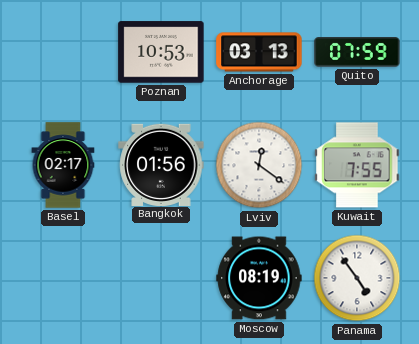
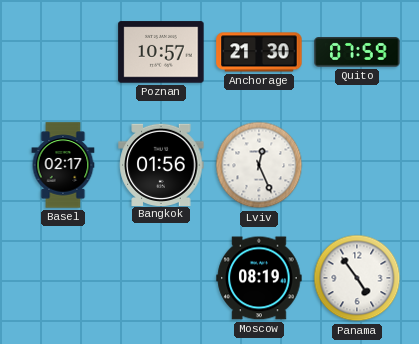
Poznan: 10:53 -> 10:57
Anchorage: 03:13 -> 21:30
Lviv: 12:21 -> 12:26
Kuwait: 7:55 -> none
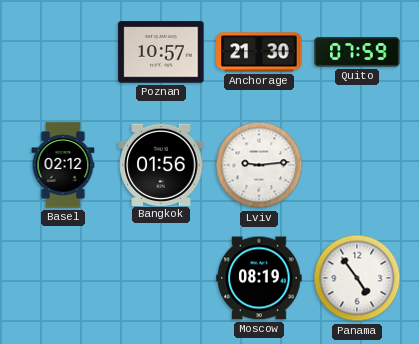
Basel: 02:17 -> 02:12
Lviv: 12:26 -> 9:14
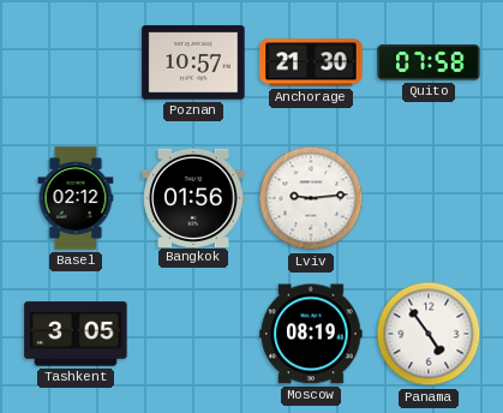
Quito: 07:59 -> 07:58
Tashkent: none -> 3:05
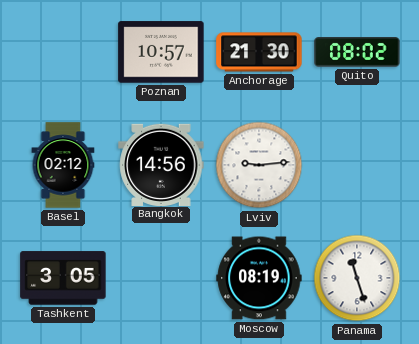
Quito: 07:58 -> 08:02
Bangkok: 01:56 -> 14:56
Panama: 4:54 -> 11:27
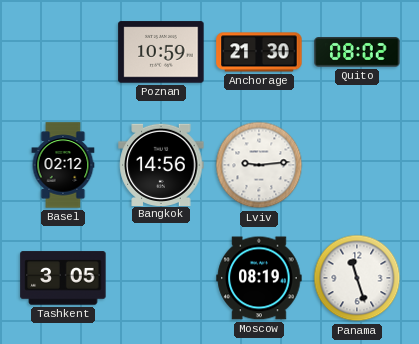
Poznan: 10:57 -> 10:59
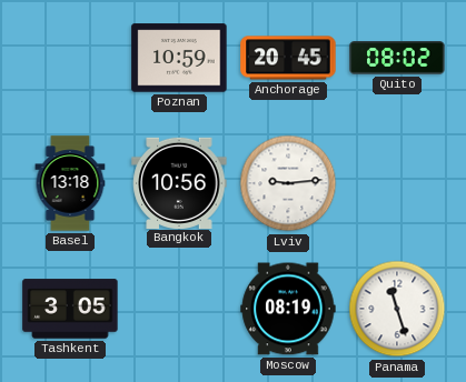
Anchorage: 21:30 -> 20:45
Basel: 02:12 -> 13:18
Bangkok: 14:56 -> 10:56
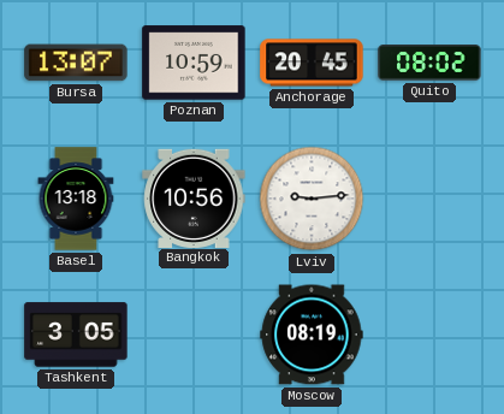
Bursa: none -> 13:07
Panama: 11:27 -> none
